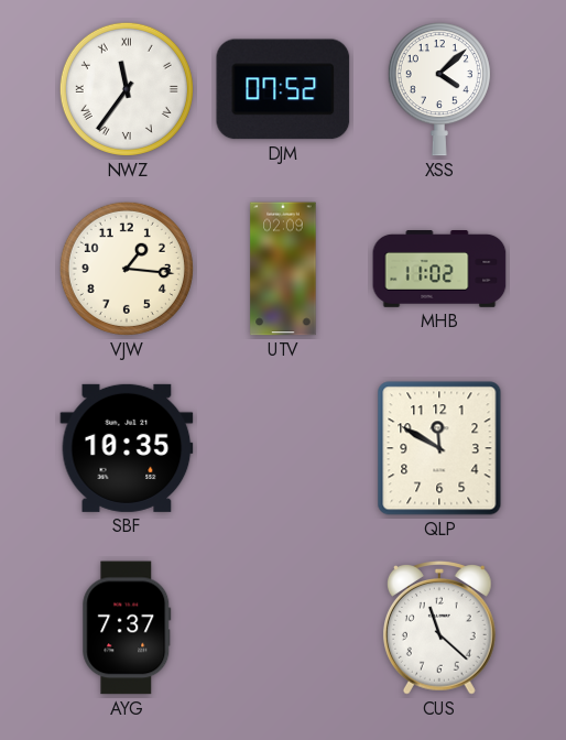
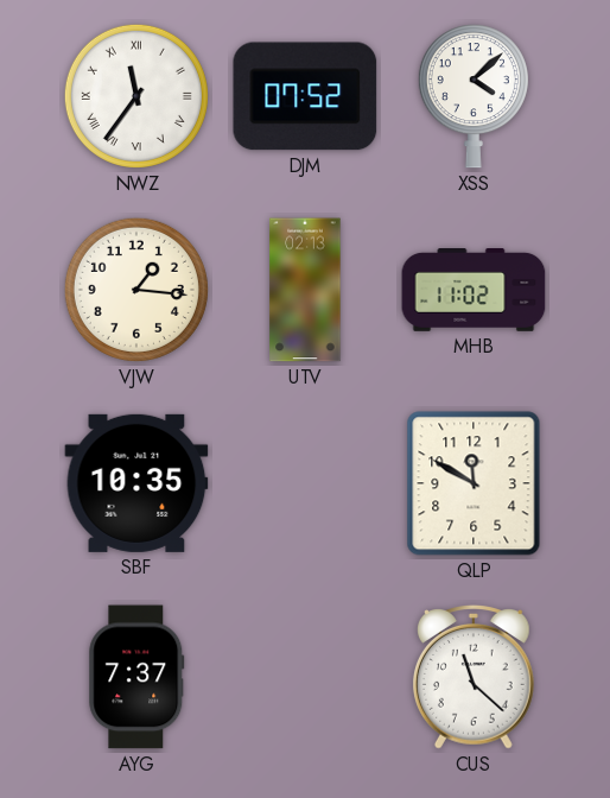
UTV: 02:09 -> 02:13
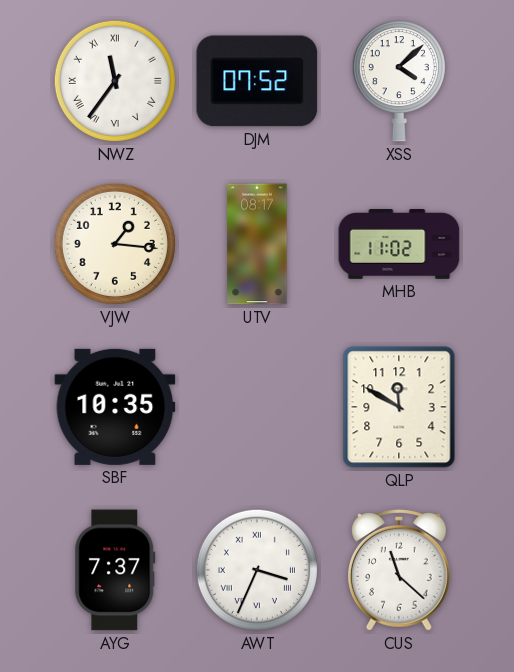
UTV: 02:13 -> 08:17
AWT: none -> 3:34
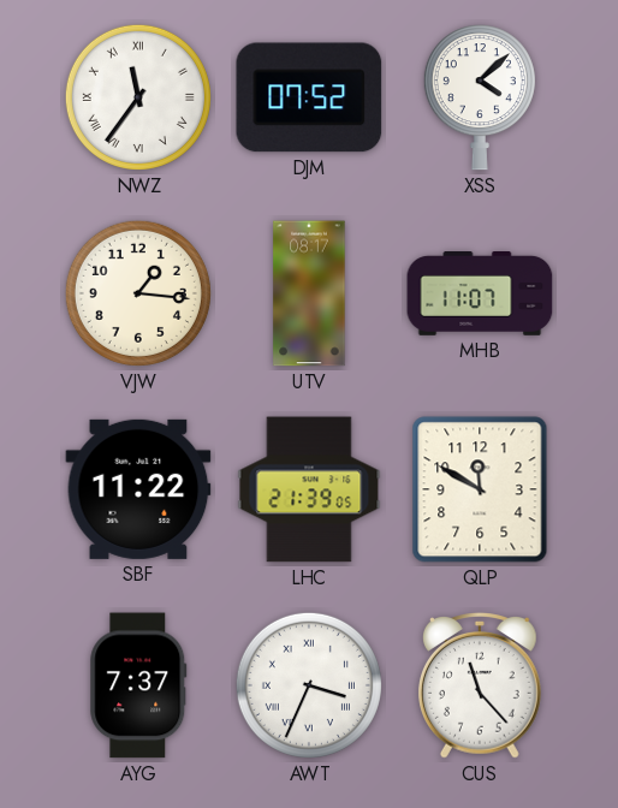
MHB: 11:02 -> 11:07
SBF: 10:35 -> 11:22
LHC: none -> 21:39
CUS: 11:22 -> 11:23
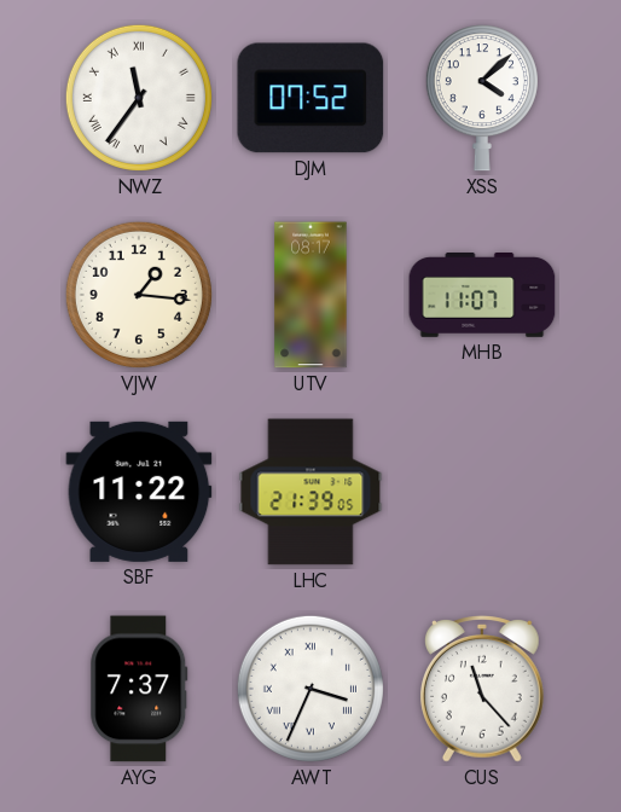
QLP: 11:50 -> none
